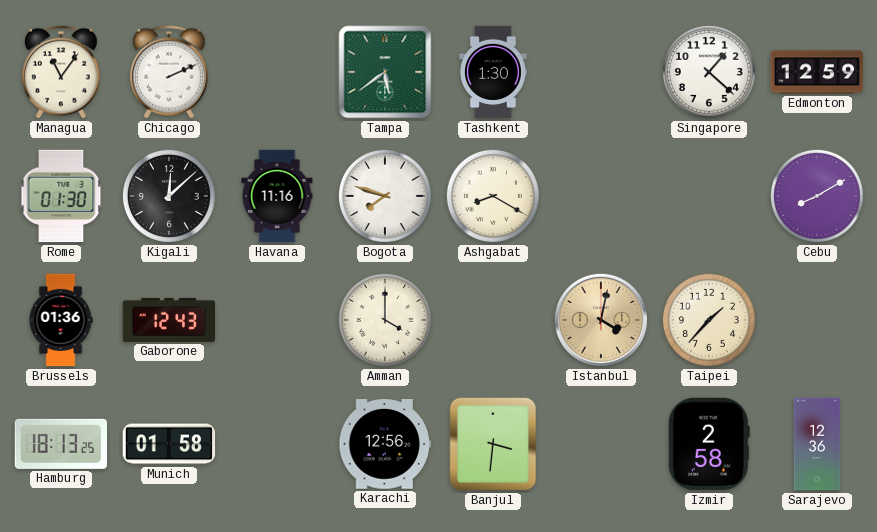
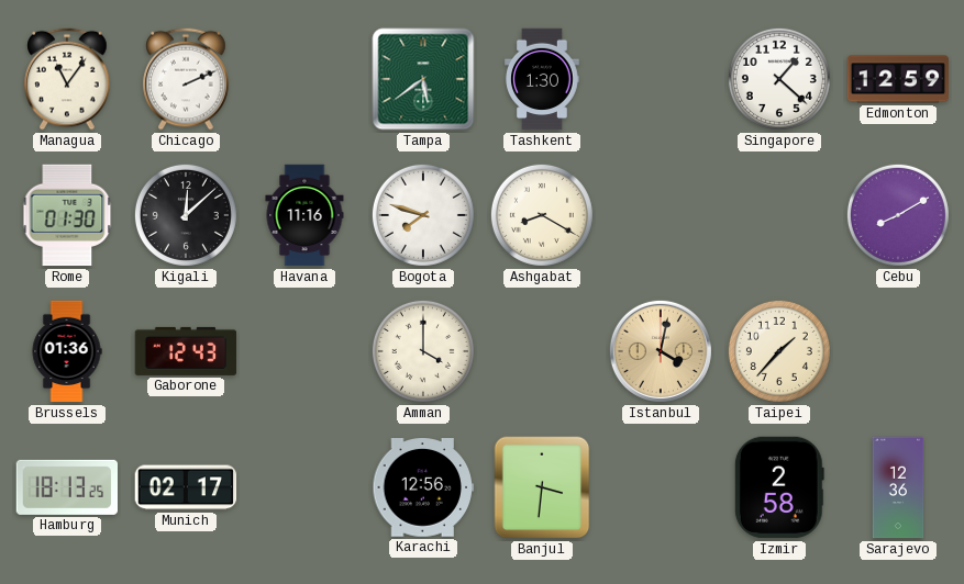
Munich: 01:58 -> 02:17
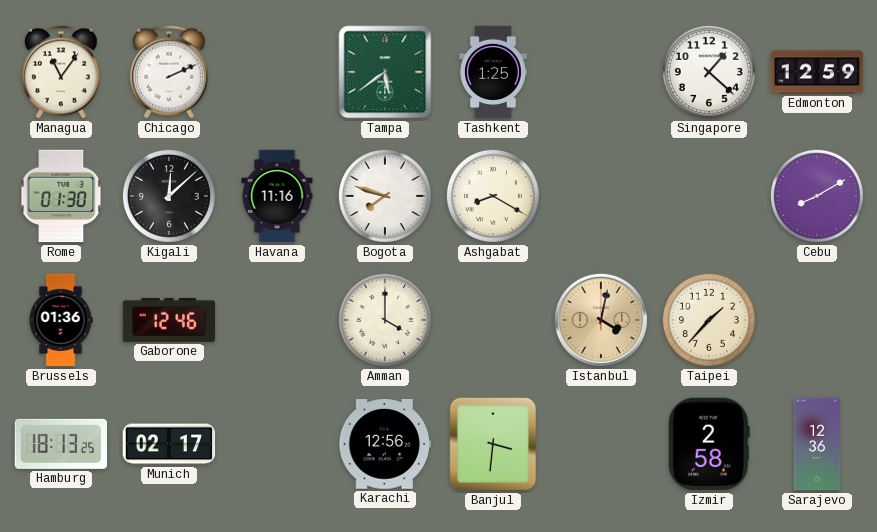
Tashkent: 1:30 -> 1:25
Gaborone: 12:43 -> 12:46
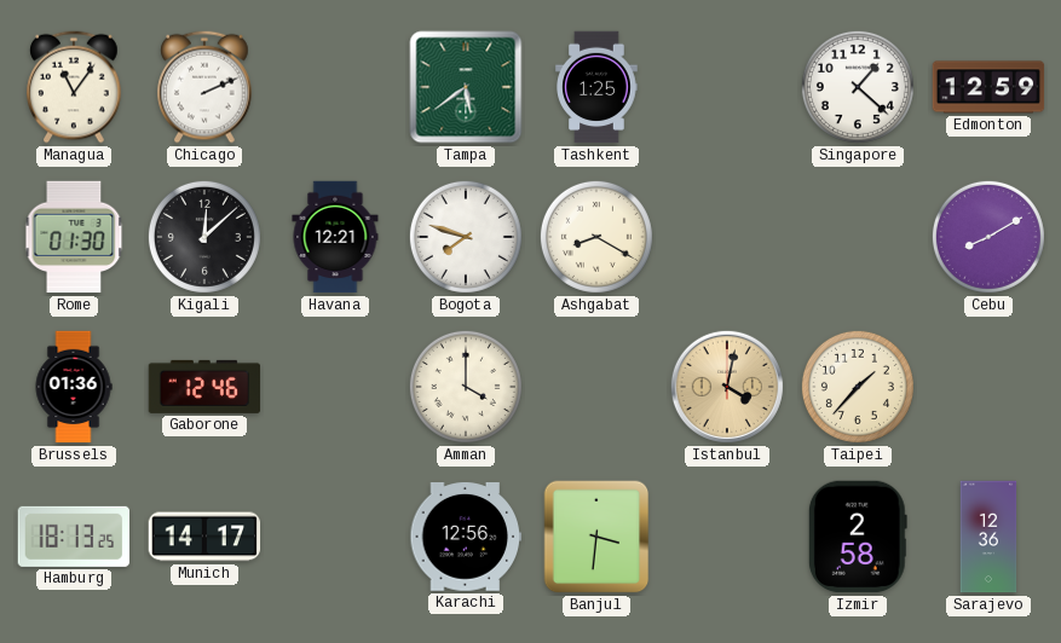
Havana: 11:16 -> 12:21
Munich: 02:17 -> 14:17
